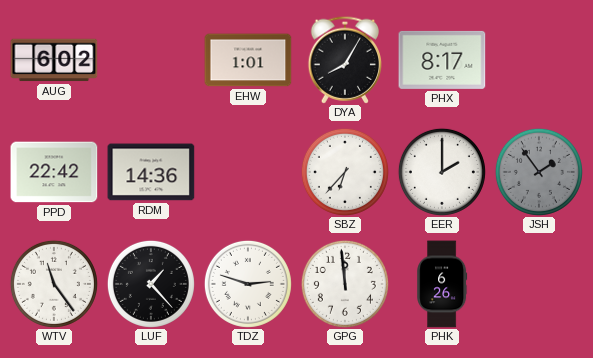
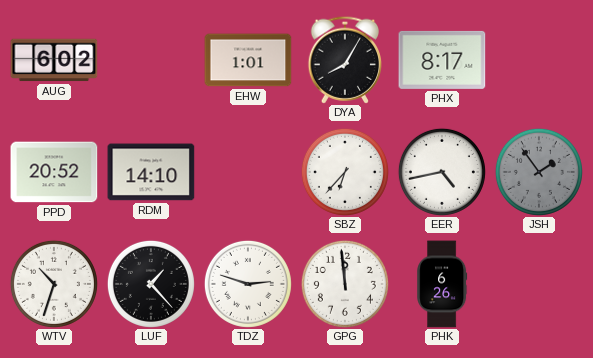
PPD: 22:42 -> 20:52
RDM: 14:36 -> 14:10
EER: 2:00 -> 4:43
WTV: 11:24 -> 10:33
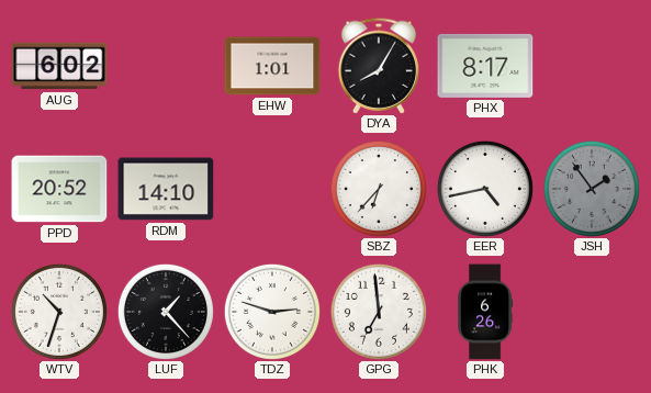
GPG: 11:59 -> 6:59
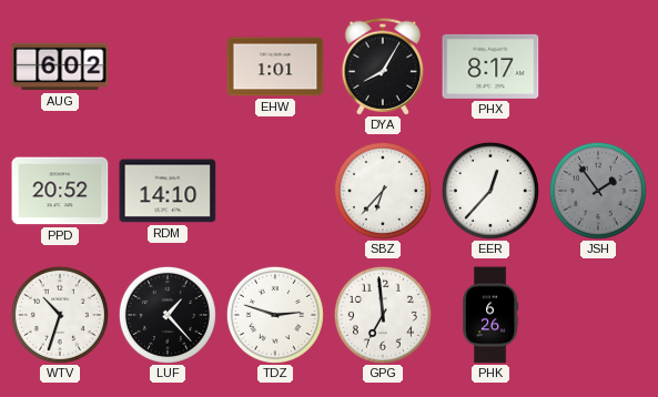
EER: 4:43 -> 12:37
